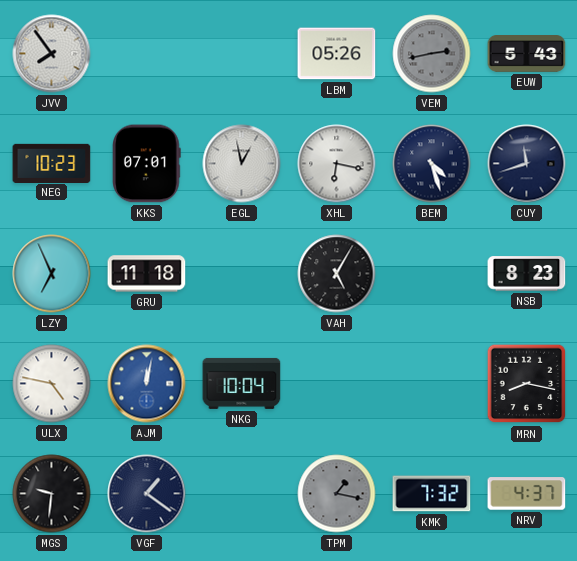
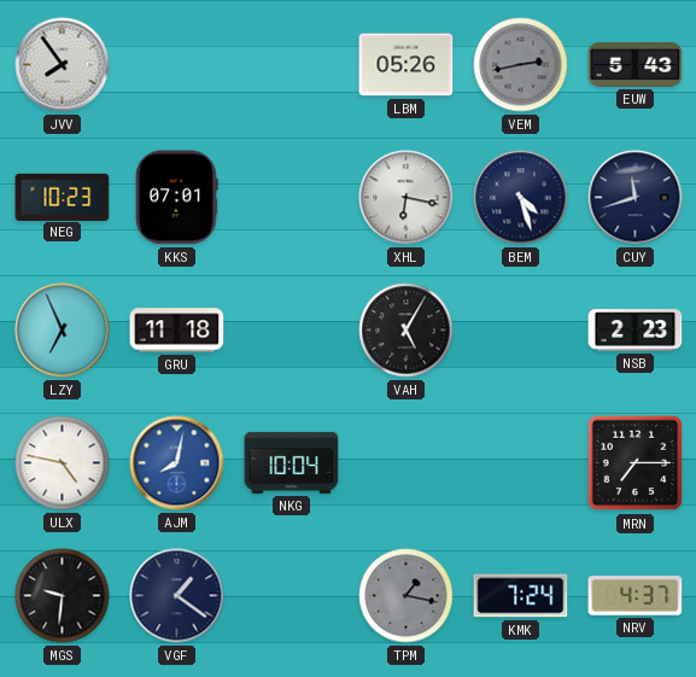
EGL: 12:58 -> none
NSB: 8:23 -> 2:23
AJM: 12:02 -> 8:02
MRN: 8:17 -> 7:15
KMK: 7:32 -> 7:24
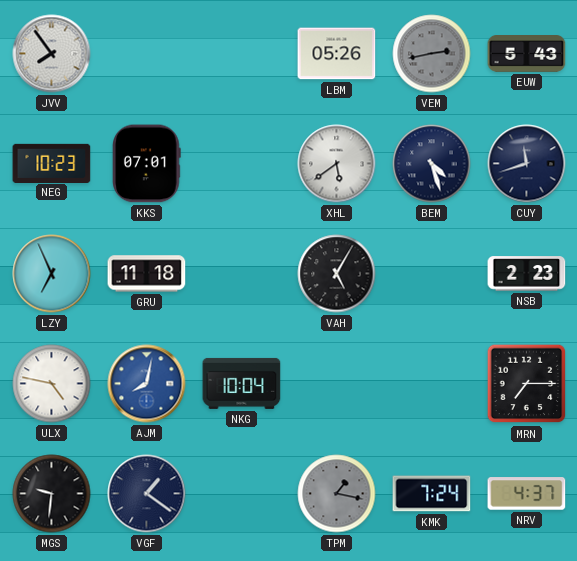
XHL: 6:17 -> 5:39
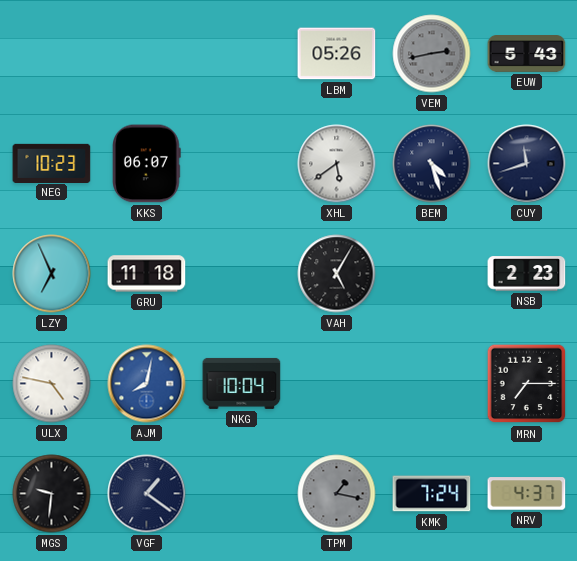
JVV: 7:54 -> none
KKS: 07:01 -> 06:07
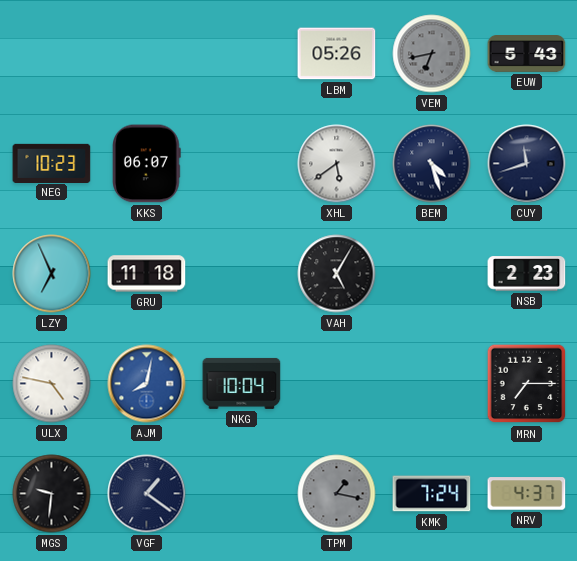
VEM: 2:43 -> 6:43
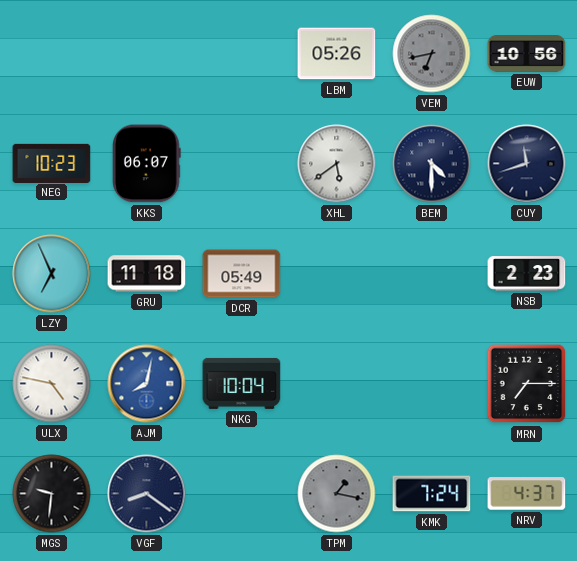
EUW: 5:43 -> 10:56
BEM: 4:27 -> 4:30
DCR: none -> 05:49
VAH: 5:05 -> none
VGF: 1:21 -> 8:21
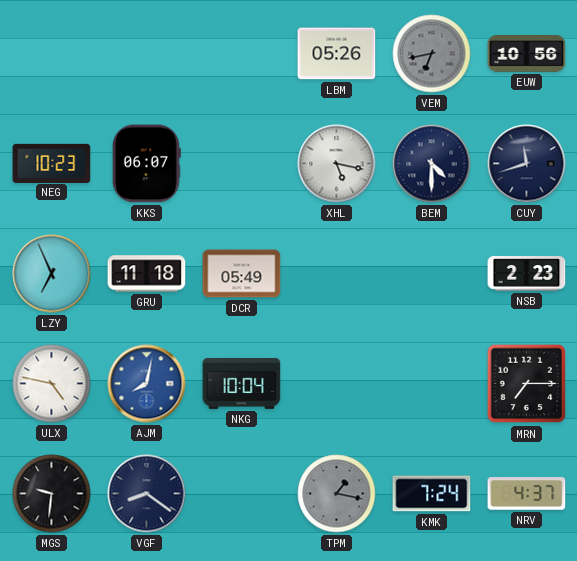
XHL: 5:39 -> 5:17
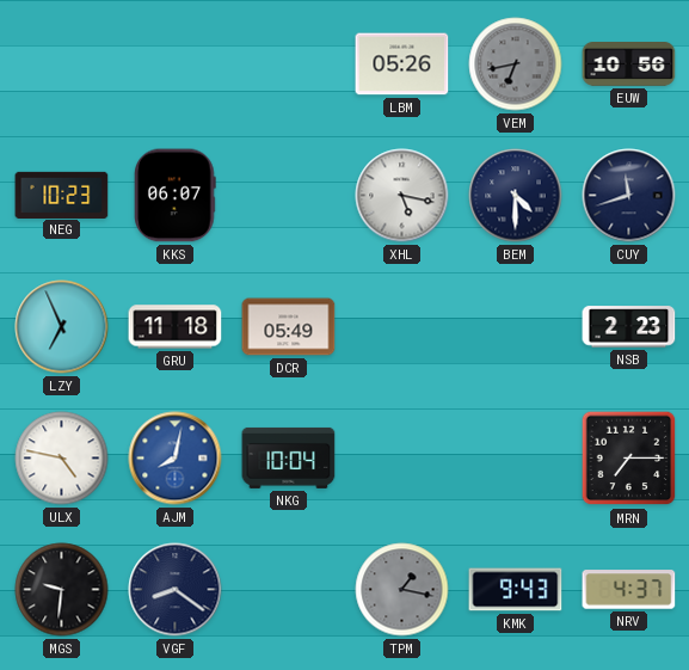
KMK: 7:24 -> 9:43
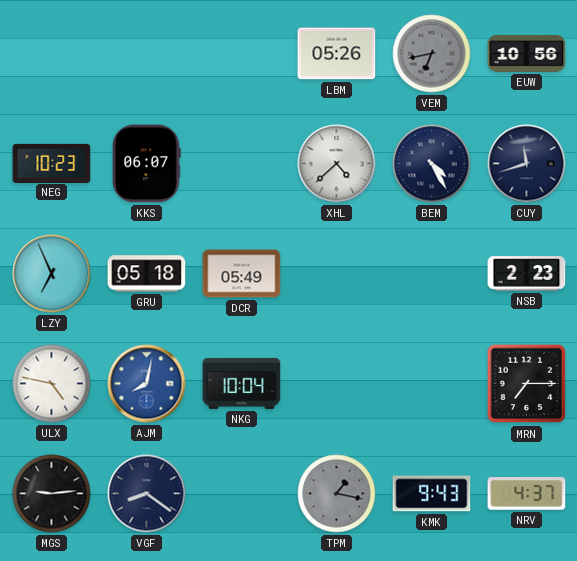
XHL: 5:17 -> 4:38
BEM: 4:30 -> 4:25
GRU: 11:18 -> 05:18
MGS: 9:31 -> 9:14
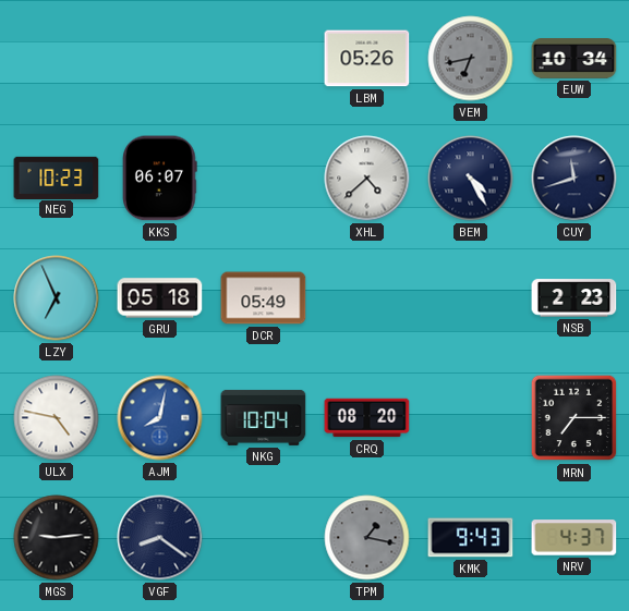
EUW: 10:56 -> 10:34
CRQ: none -> 08:20
